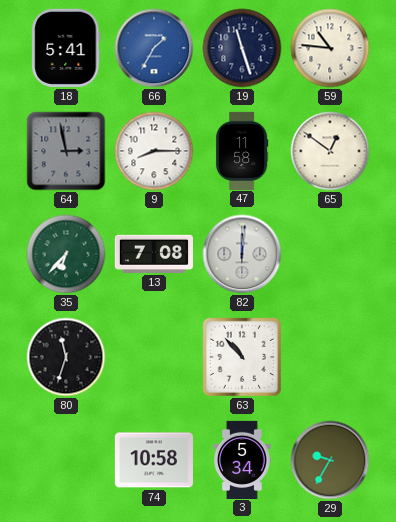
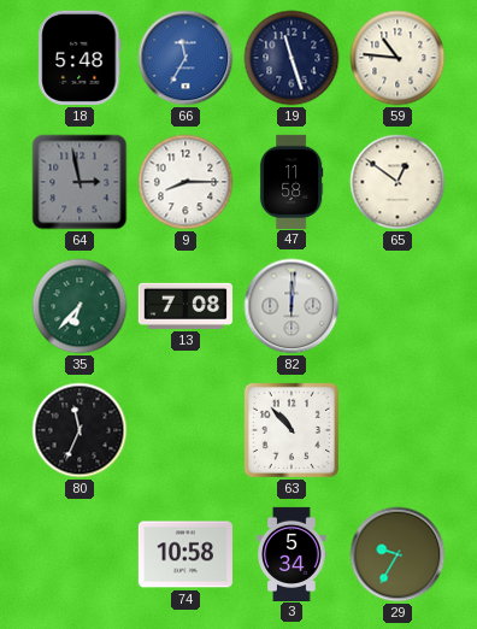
18: 5:41 -> 5:48
66: 1:35 -> 11:35
80: 11:33 -> 11:34
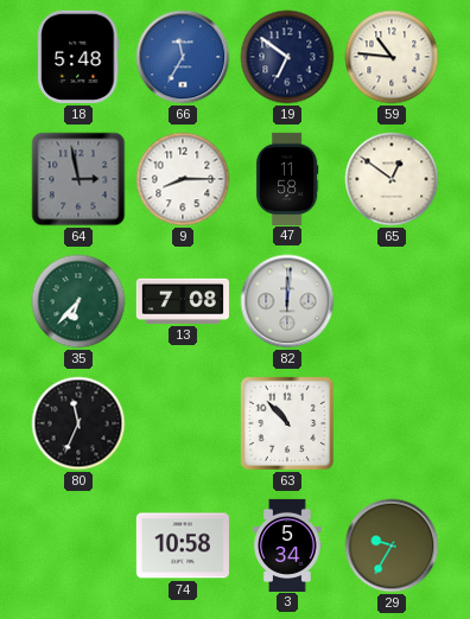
19: 11:27 -> 6:51
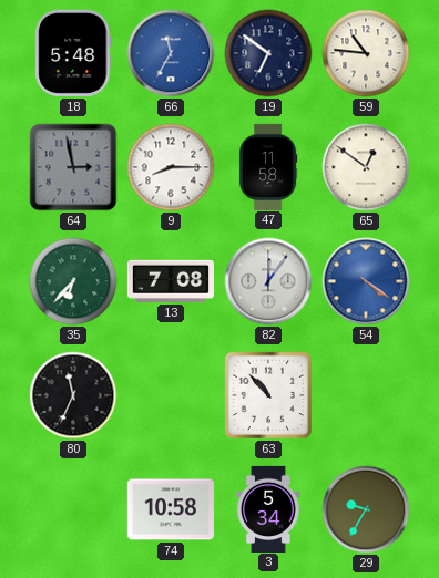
82: 12:01 -> 12:06
54: none -> 4:21
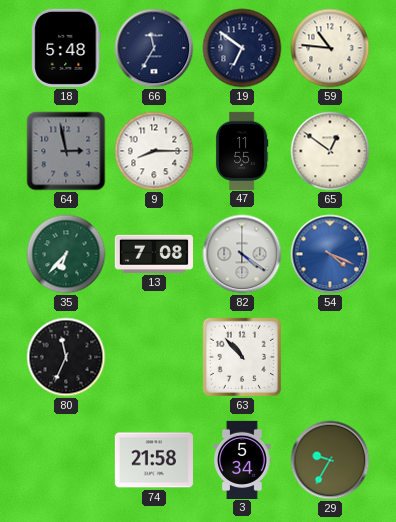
66 dial: blue -> navy
47: 11:58 -> 11:55
82: 12:06 -> 4:21
54: 4:21 -> 4:19
74: 10:58 -> 21:58
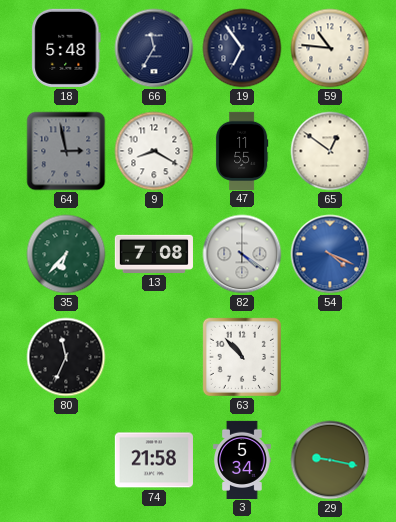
19: 6:51 -> 6:54
9: 8:15 -> 8:20
29: 9:35 -> 9:17
